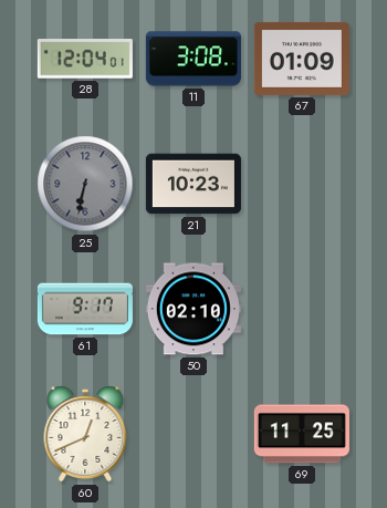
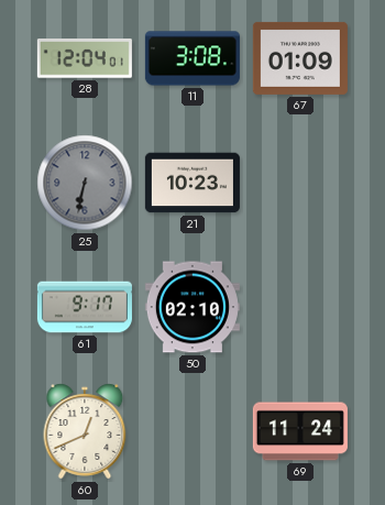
69: 11:25 -> 11:24
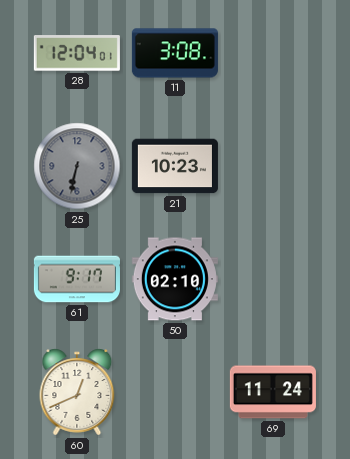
67: 01:09 -> none
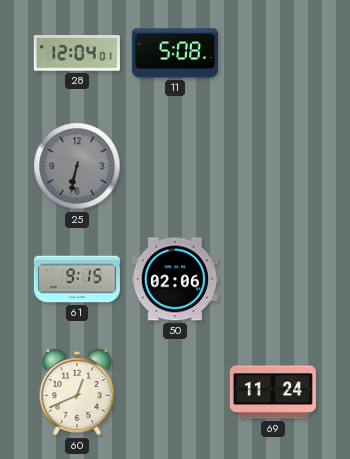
11: 3:08 -> 5:08
21: 10:23 -> none
61: 9:17 -> 9:15
50: 02:10 -> 02:06
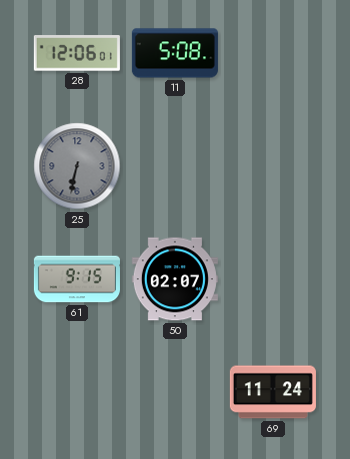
28: 12:04 -> 12:06
50: 02:06 -> 02:07
60: 12:41 -> none
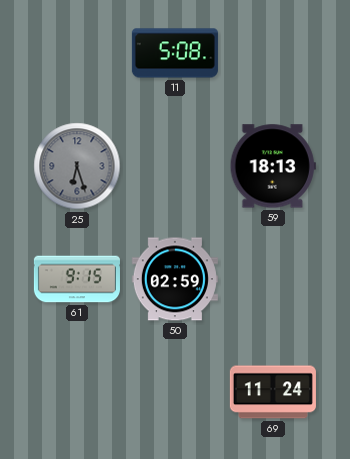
28: 12:06 -> none
25: 6:32 -> 6:27
59: none -> 18:13
50: 02:07 -> 02:59
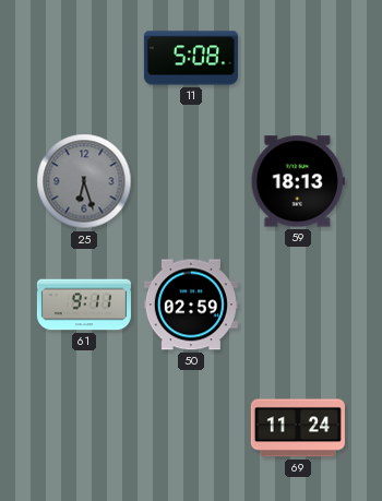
61: 9:15 -> 9:11
